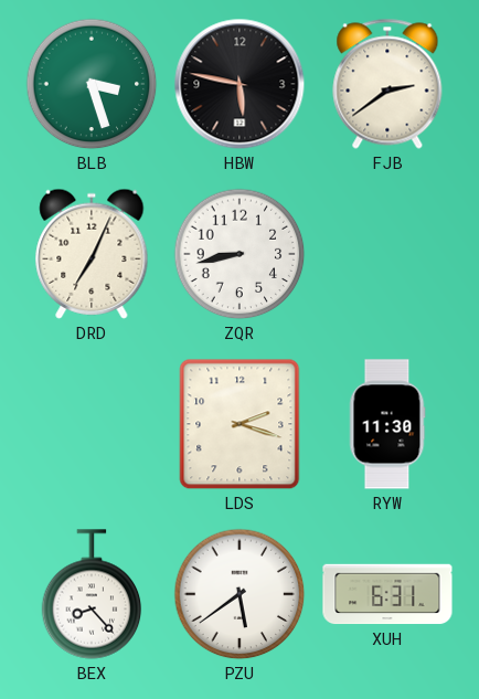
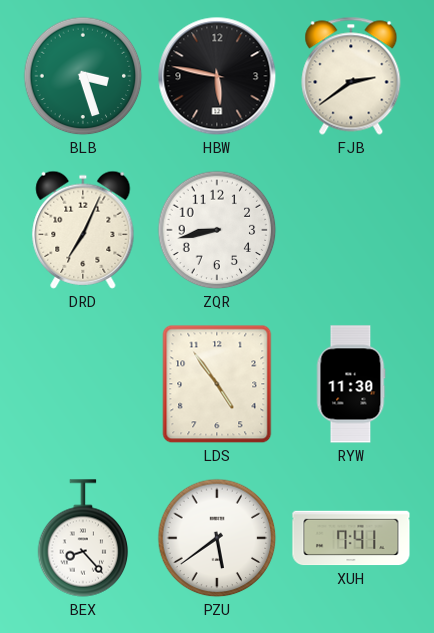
LDS: 2:18 -> 4:54
XUH: 6:31 -> 7:41
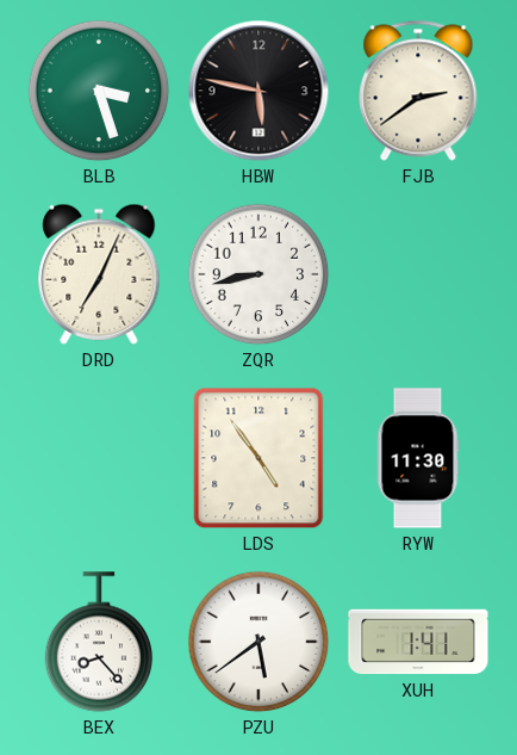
XUH: 7:41 -> 1:41
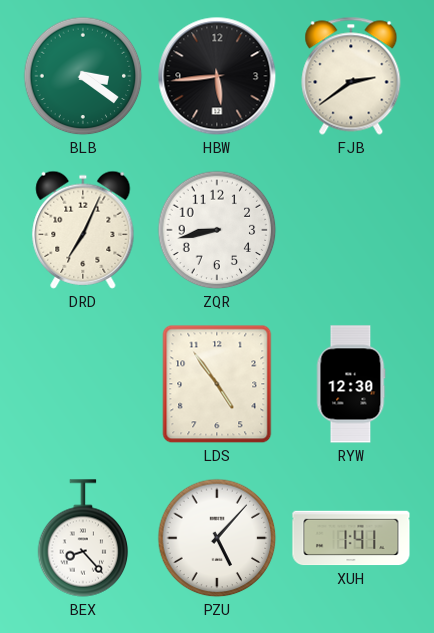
BLB: 3:27 -> 3:21
HBW: 5:47 -> 5:44
RYW: 11:30 -> 12:30
PZU: 5:39 -> 5:07
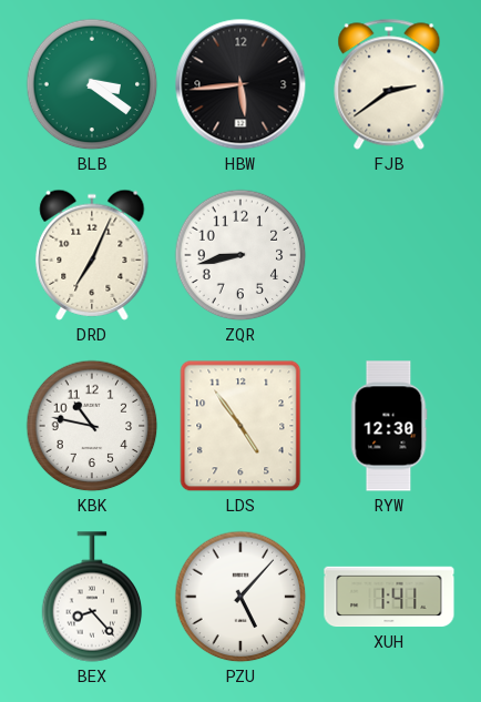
KBK: none -> 10:47
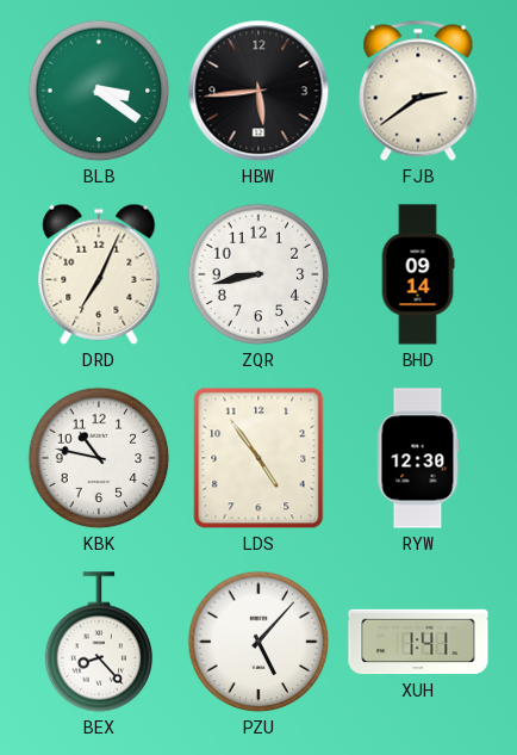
BHD: none -> 09:14
